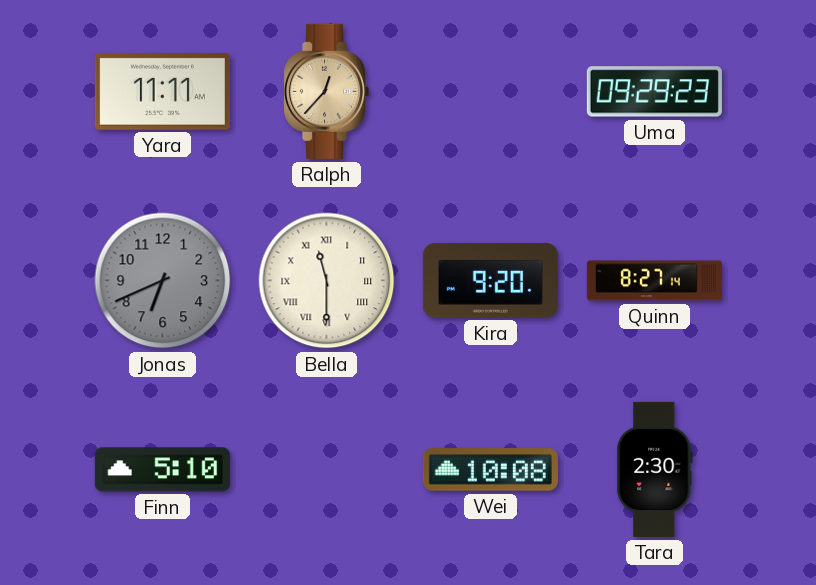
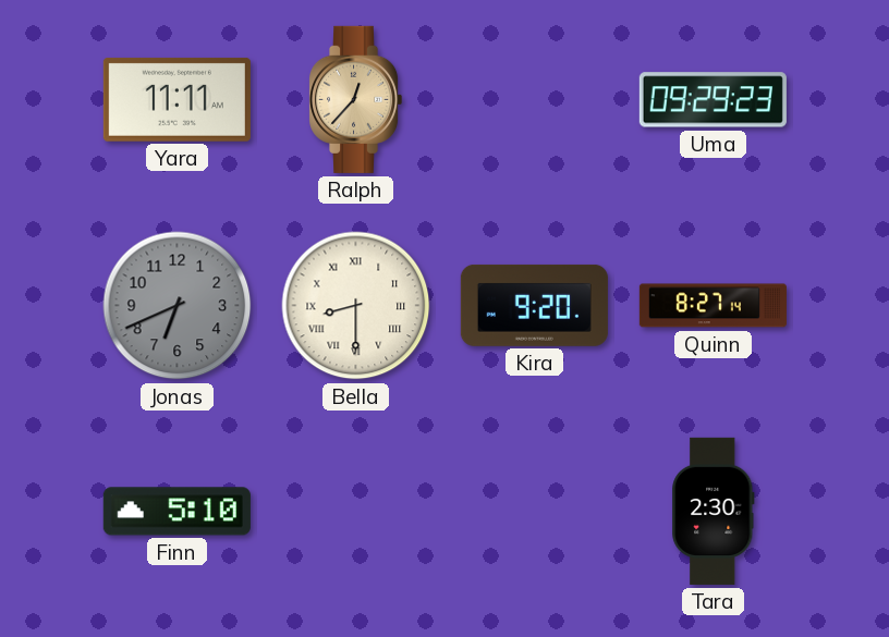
Bella: 11:30 -> 8:30
Wei: 10:08 -> none
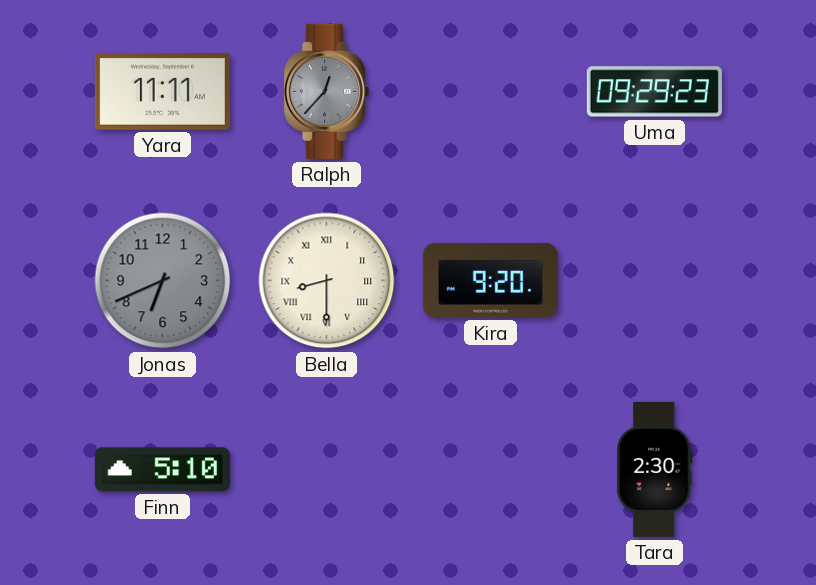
Ralph dial: champagne -> grey
Quinn: 8:27 -> none
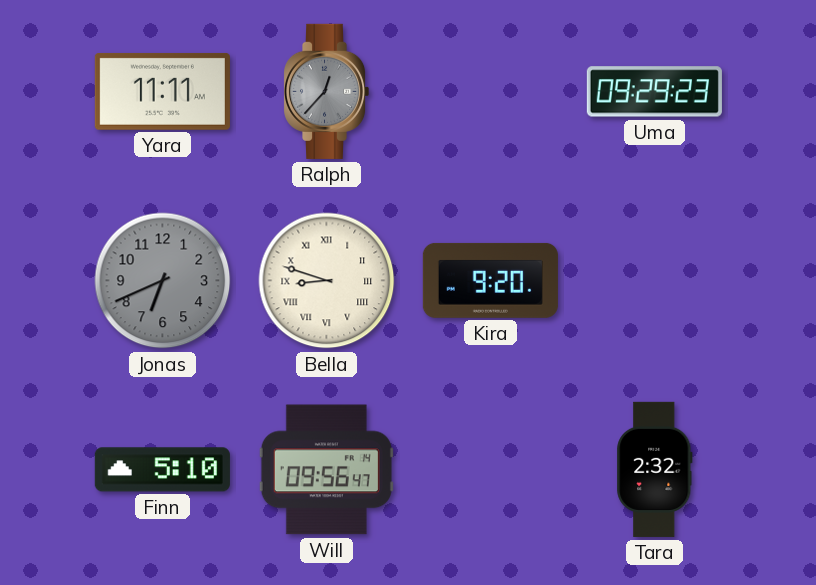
Bella: 8:30 -> 8:48
Will: none -> 09:56
Tara: 2:30 -> 2:32
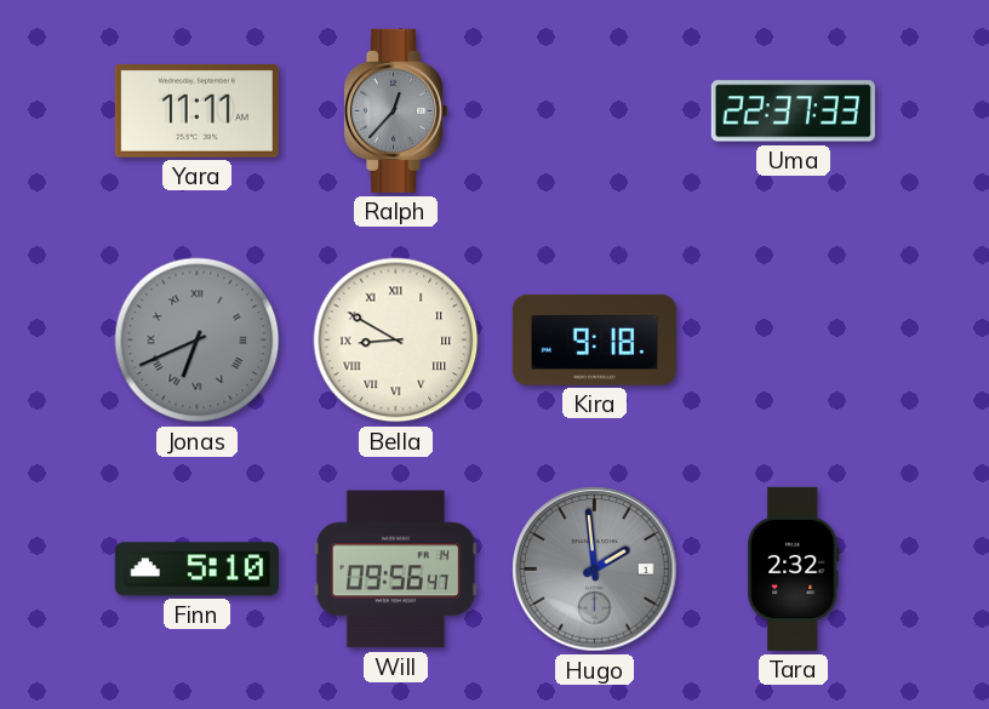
Uma: 09:29 -> 22:37
Jonas numerals: Arabic -> Roman
Bella: 8:48 -> 8:50
Kira: 9:20 -> 9:18
Hugo: none -> 1:59
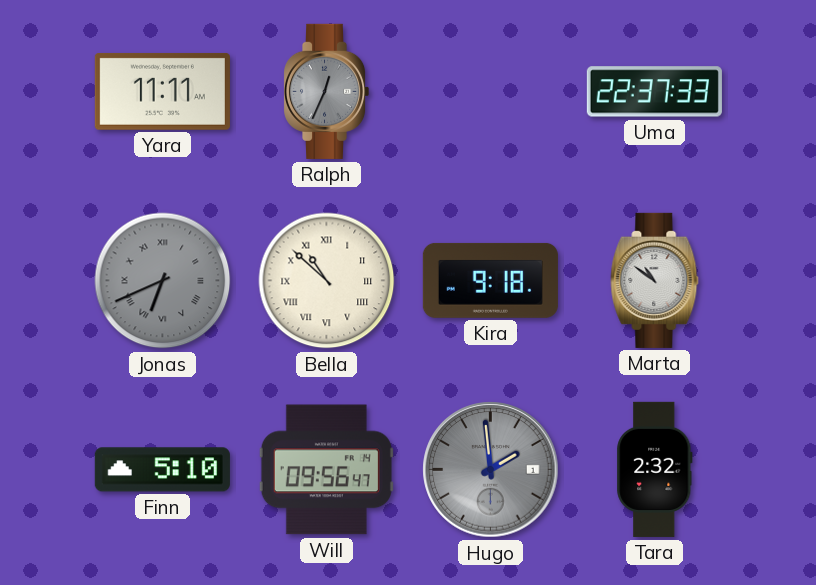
Ralph: 12:37 -> 12:34
Bella: 8:50 -> 10:52
Marta: none -> 10:51
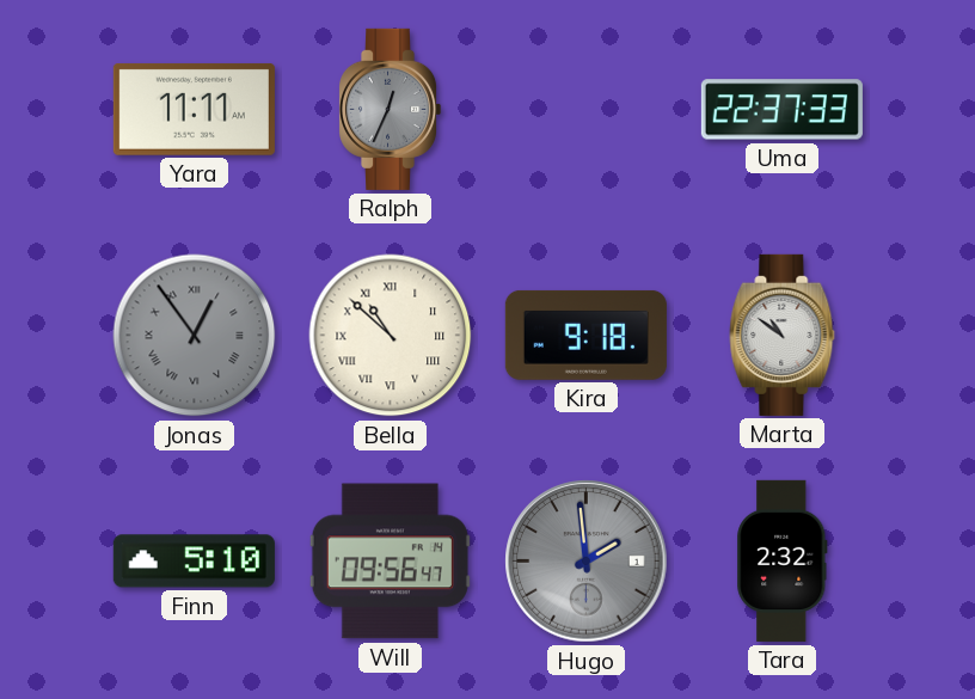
Jonas: 6:41 -> 12:54
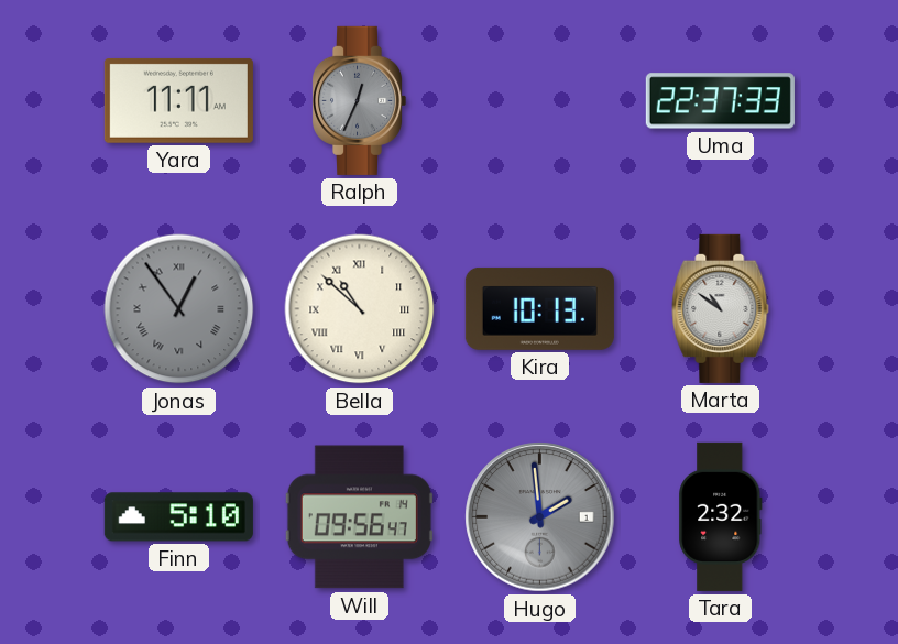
Kira: 9:18 -> 10:13
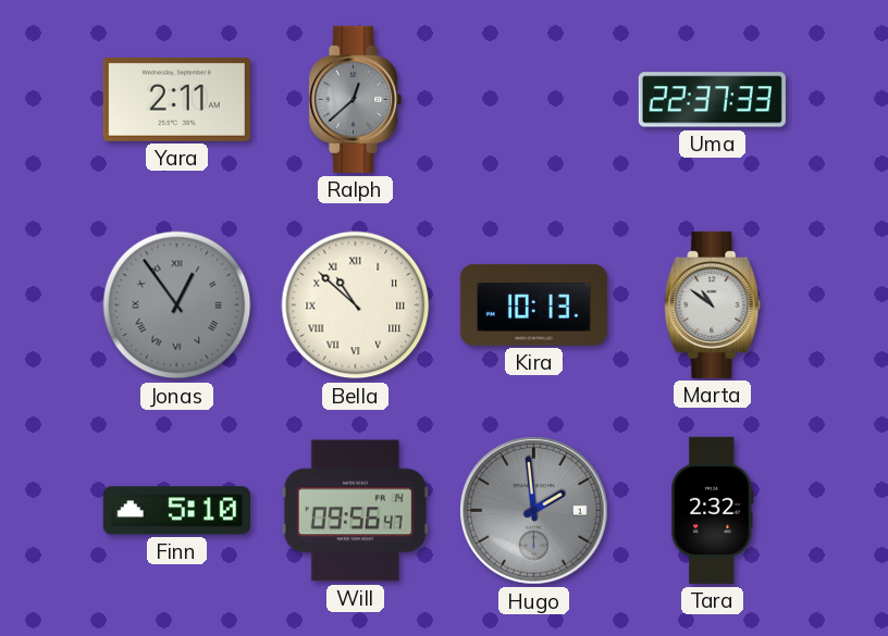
Yara: 11:11 -> 2:11
Ralph: 12:34 -> 12:38
